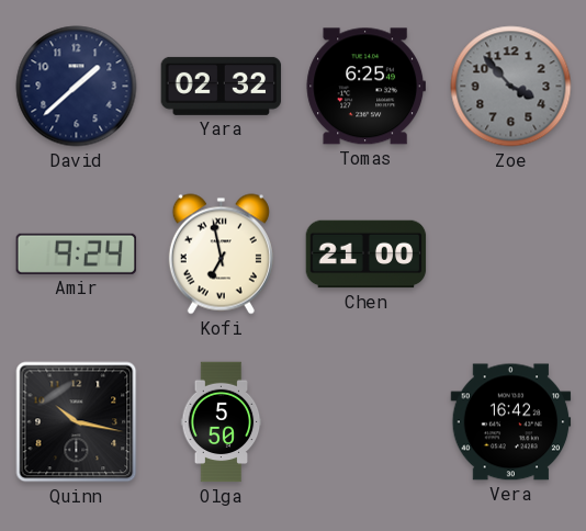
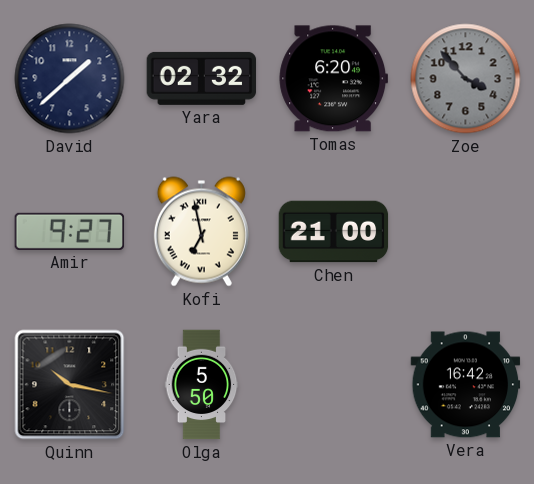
Tomas: 6:25 -> 6:20
Amir: 9:24 -> 9:27
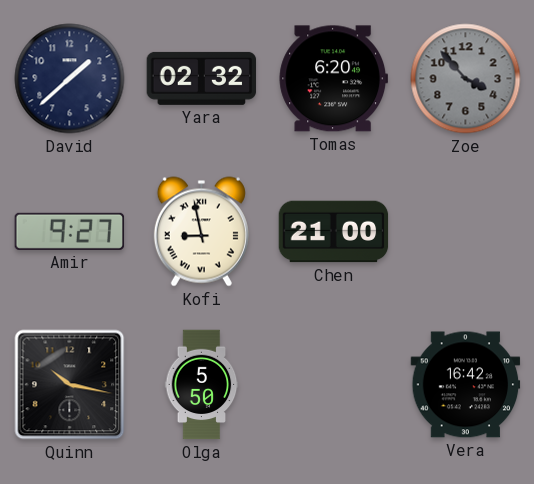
Kofi: 6:58 -> 8:58
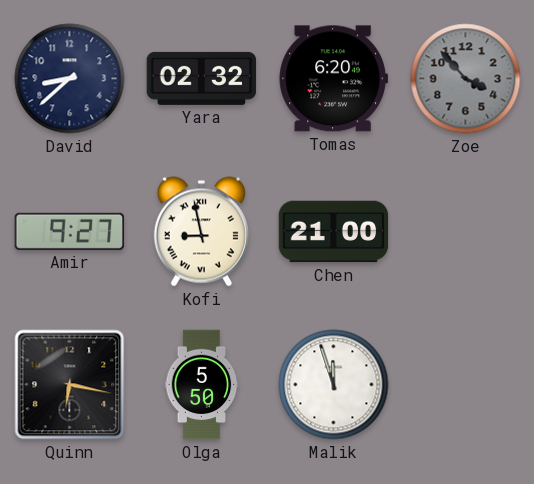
David: 1:38 -> 8:38
Quinn: 10:17 -> 6:17
Malik: none -> 11:57
Vera: 16:42 -> none
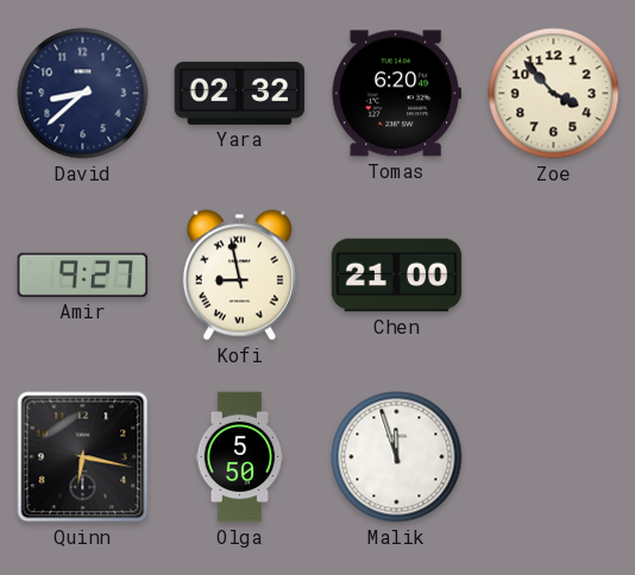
Zoe dial: grey -> cream
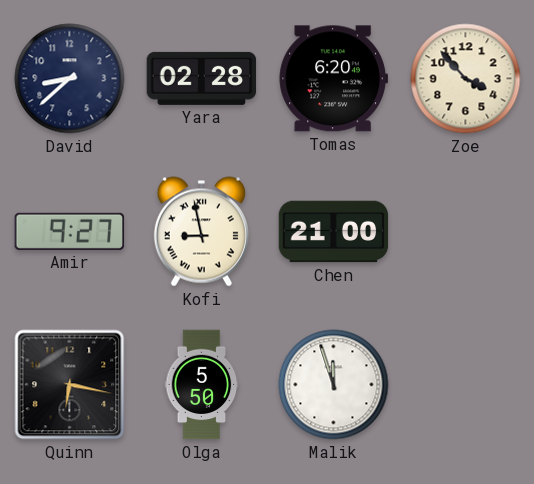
Yara: 02:32 -> 02:28
